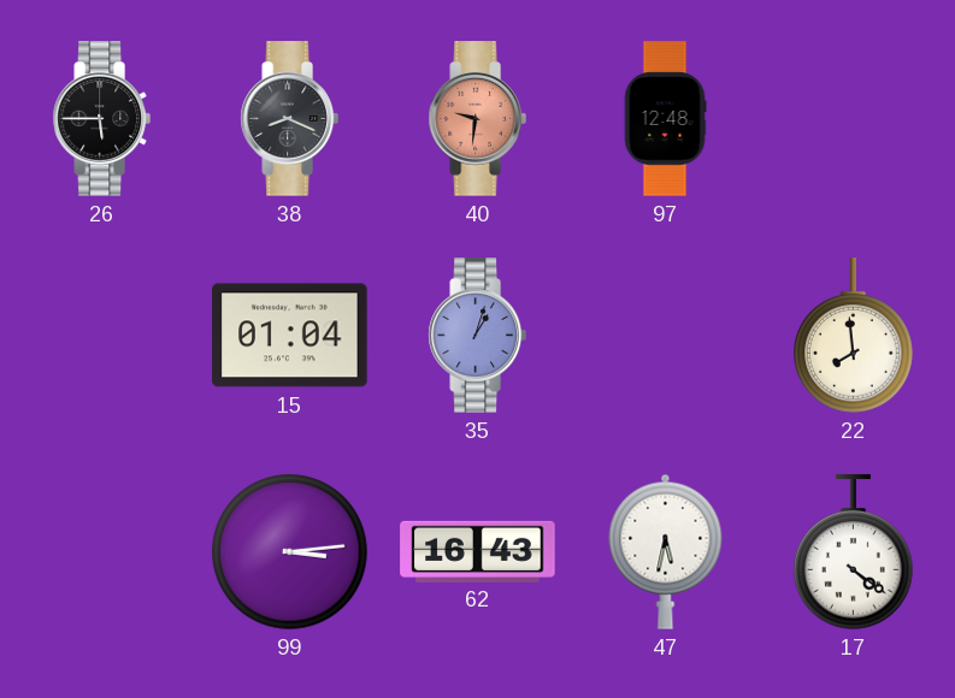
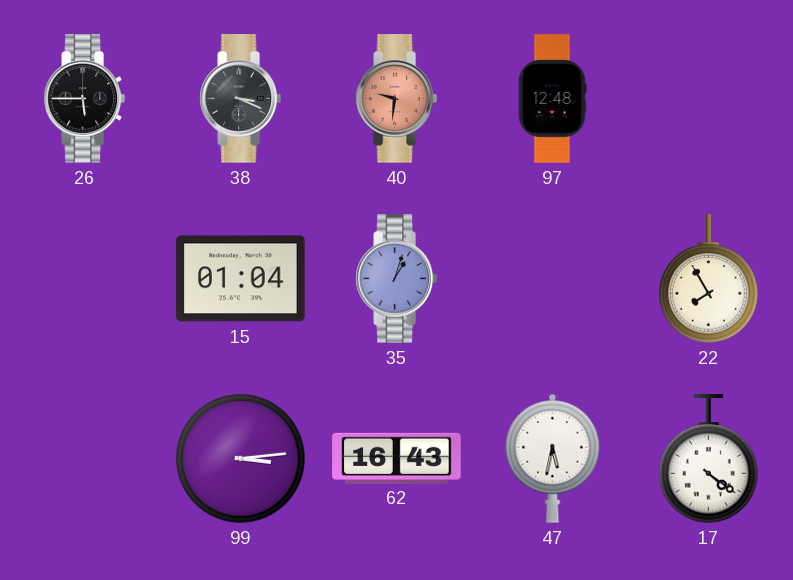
38: 8:19 -> 3:19
22: 7:59 -> 7:55
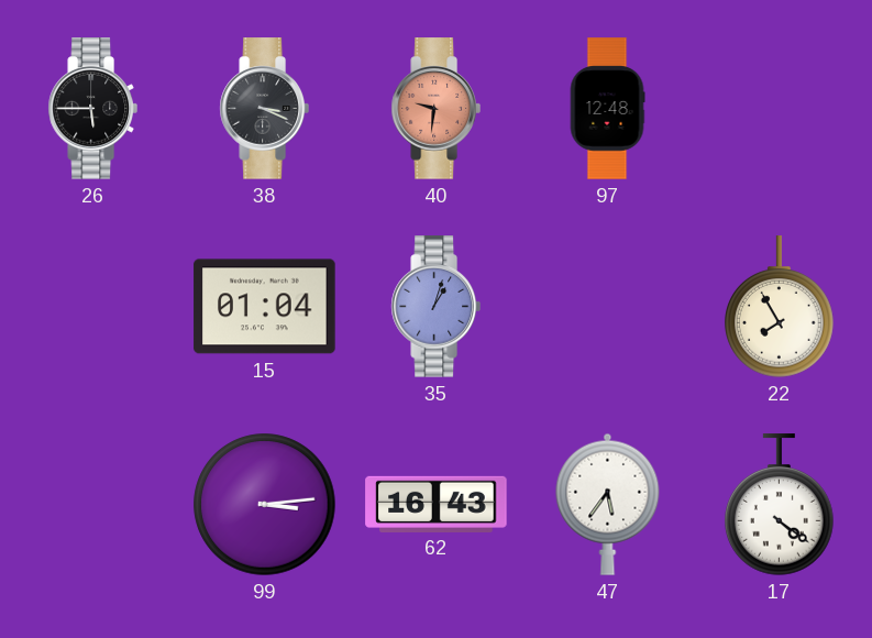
47: 5:32 -> 5:36
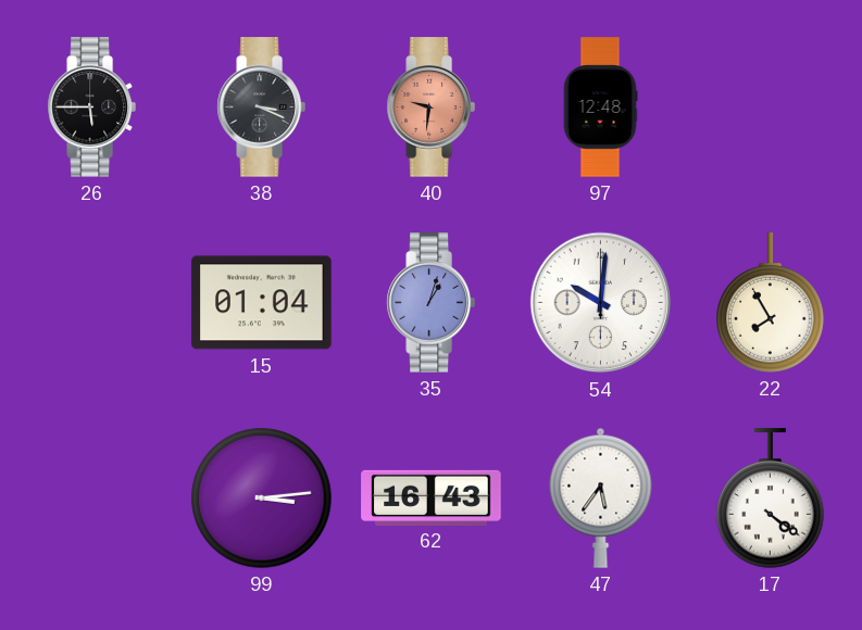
54: none -> 10:01
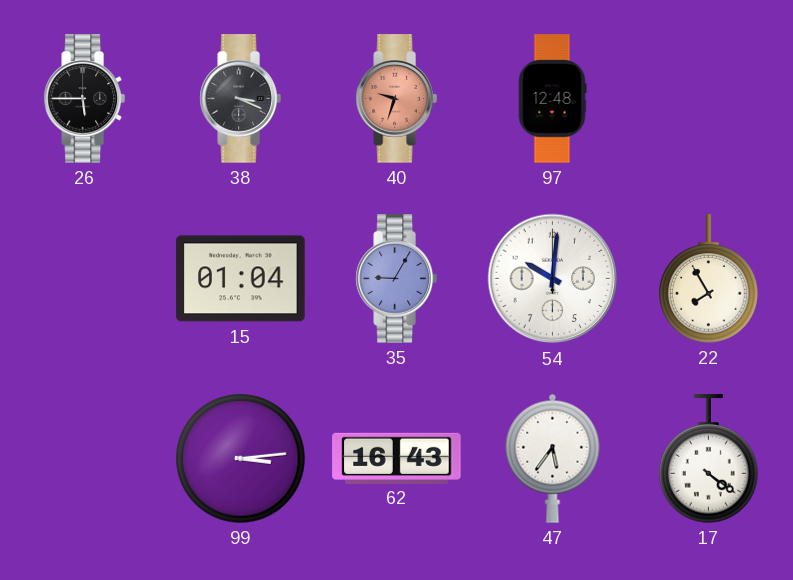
40: 9:31 -> 9:33
35: 1:03 -> 9:05
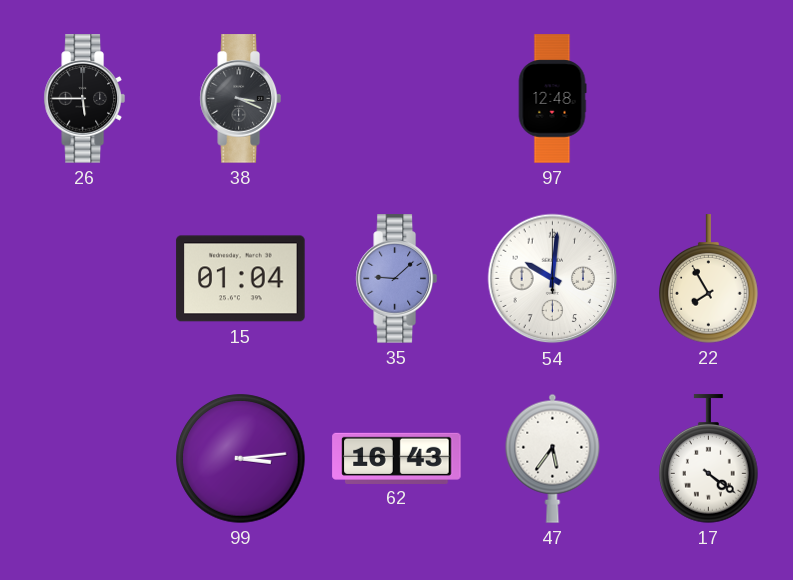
40: 9:33 -> none
35: 9:05 -> 9:08
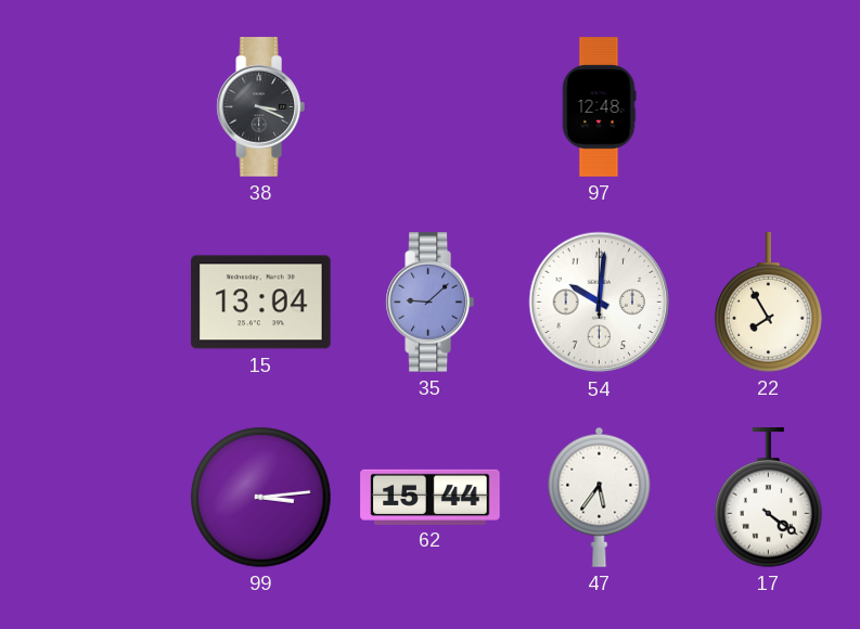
26: 5:45 -> none
15: 01:04 -> 13:04
62: 16:43 -> 15:44
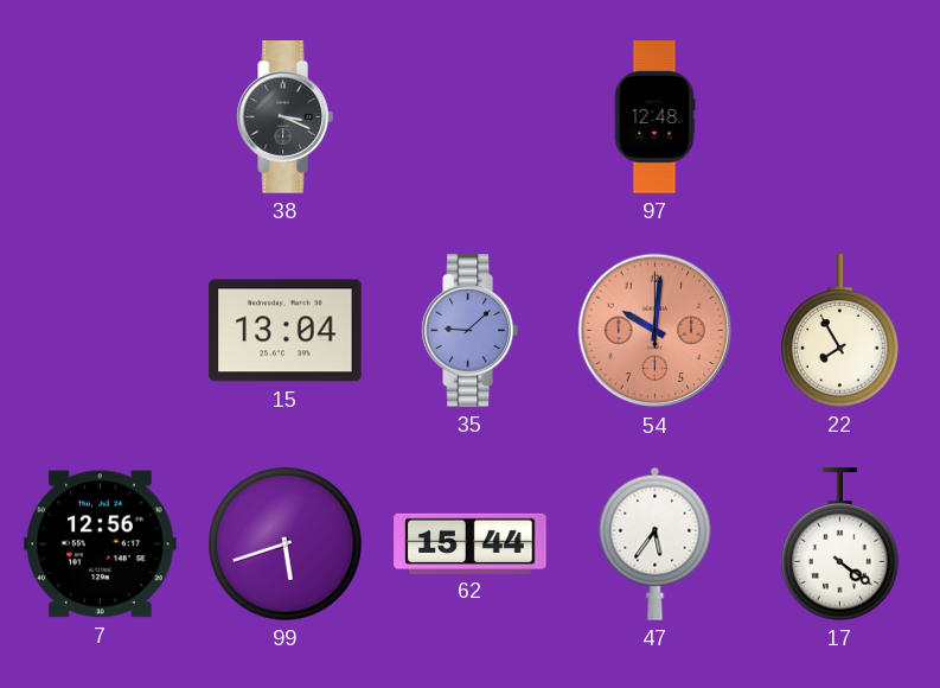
54 dial: white -> salmon
7: none -> 12:56
99: 3:14 -> 5:42
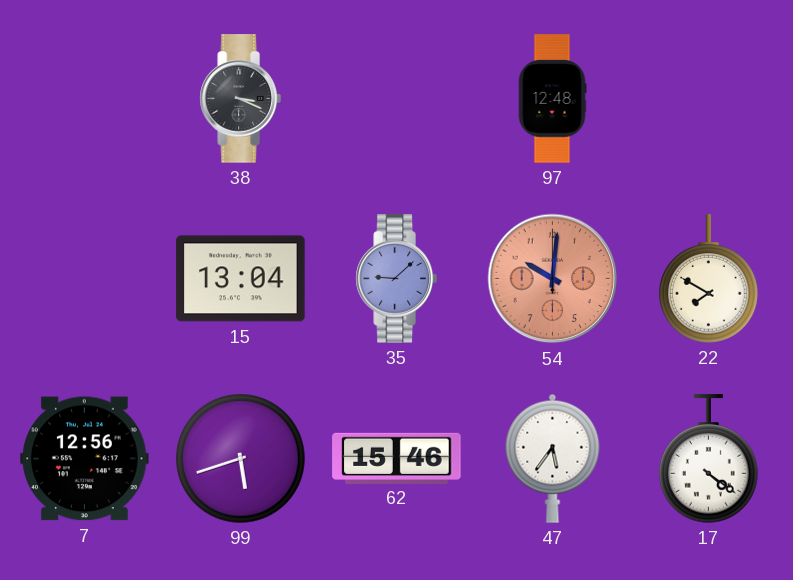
22: 7:55 -> 7:50
62: 15:44 -> 15:46
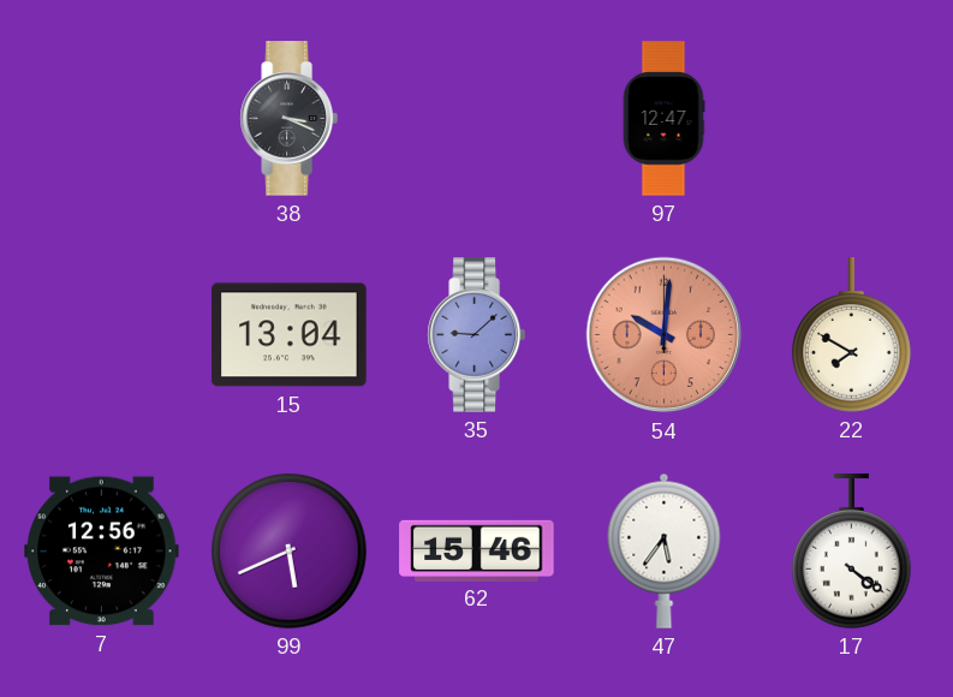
97: 12:48 -> 12:47
99: 5:42 -> 5:41
